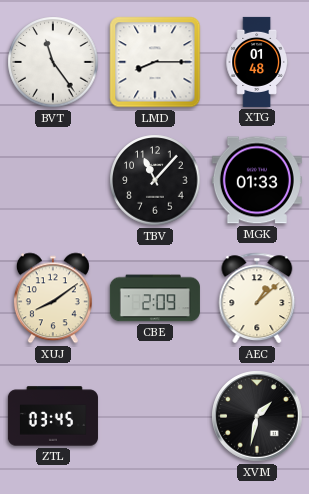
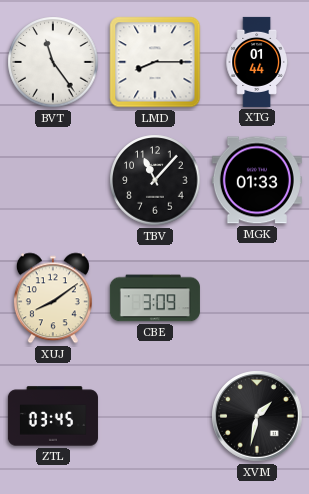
XTG: 01:48 -> 01:44
CBE: 2:09 -> 3:09
AEC: 1:08 -> none
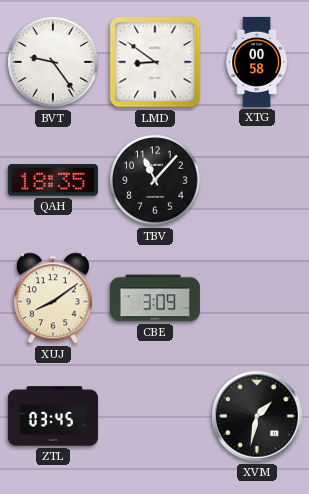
BVT: 11:24 -> 9:24
LMD: 8:15 -> 8:51
XTG: 01:44 -> 00:58
QAH: none -> 18:35
MGK: 01:33 -> none
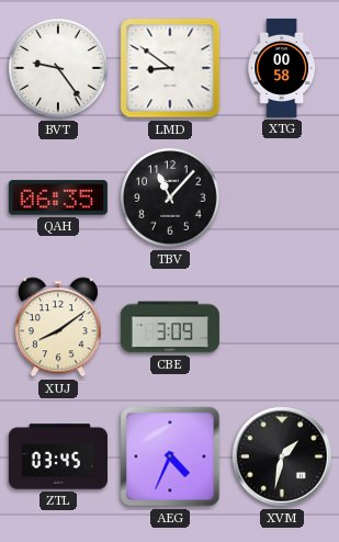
QAH: 18:35 -> 06:35
AEG: none -> 4:34
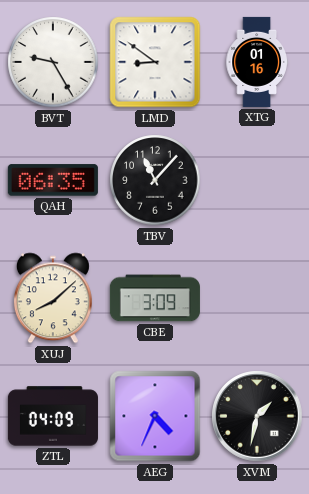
BVT: 9:24 -> 9:25
XTG: 00:58 -> 01:16
XUJ: 8:09 -> 8:08
ZTL: 03:45 -> 04:09
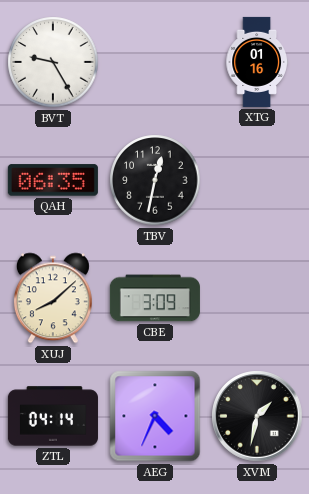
LMD: 8:51 -> none
TBV: 11:07 -> 12:32
ZTL: 04:09 -> 04:14
